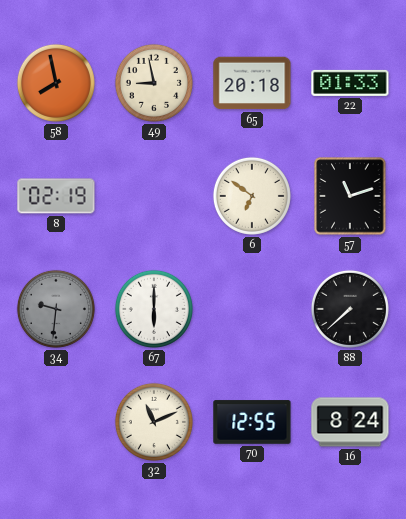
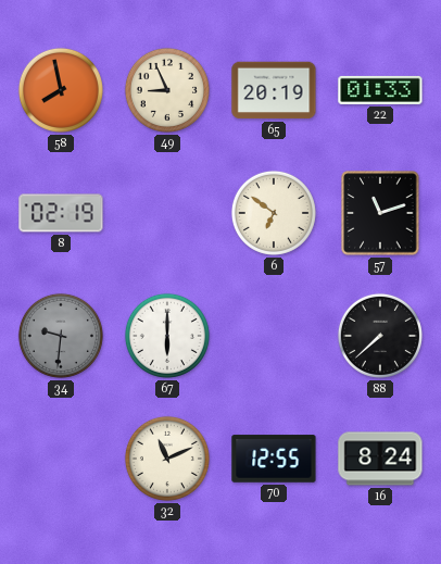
49: 8:58 -> 8:56
65: 20:18 -> 20:19
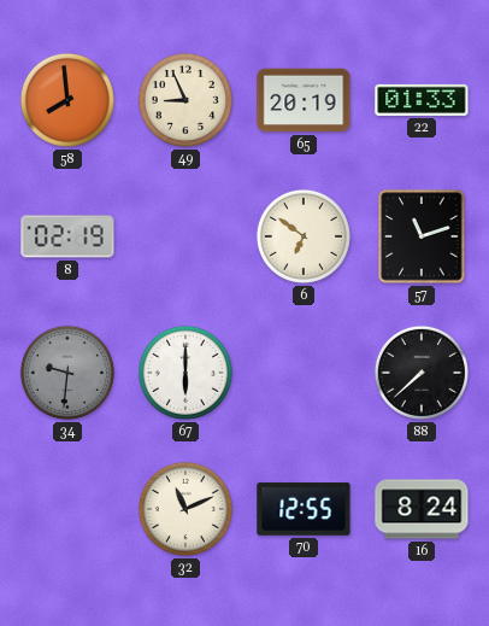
58: 7:58 -> 7:59
